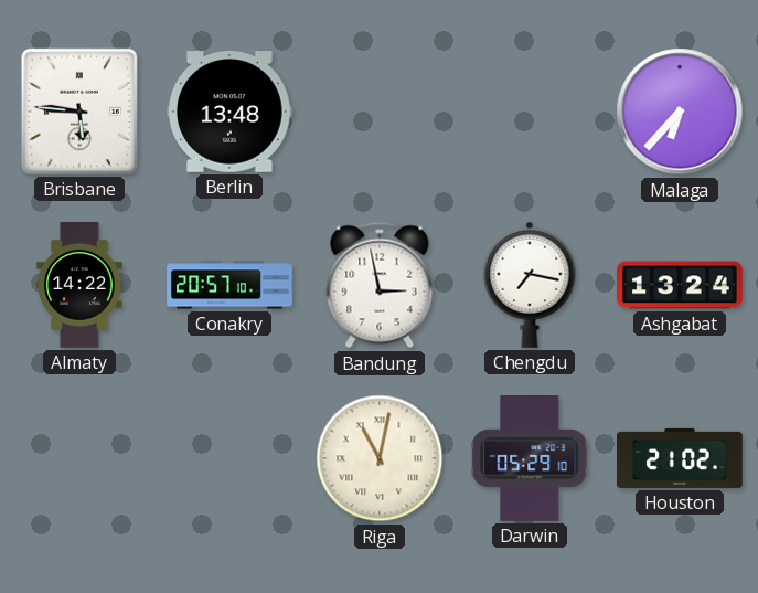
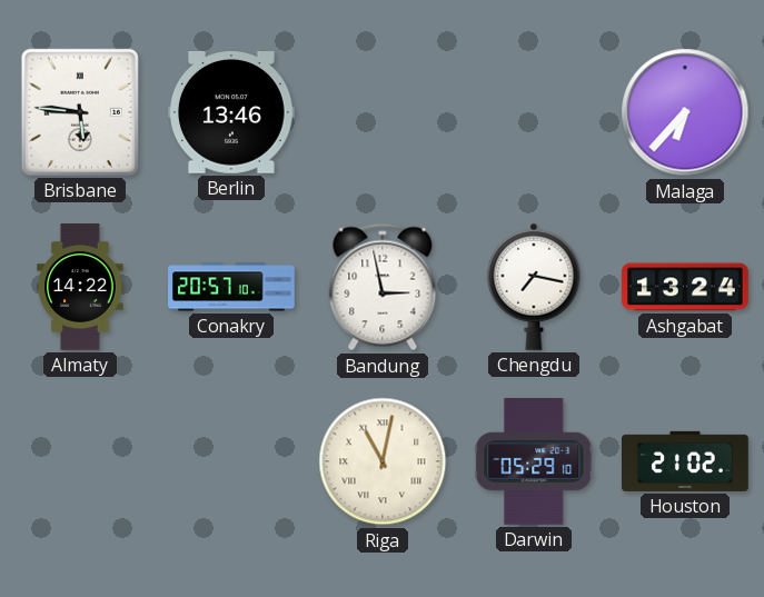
Berlin: 13:48 -> 13:46
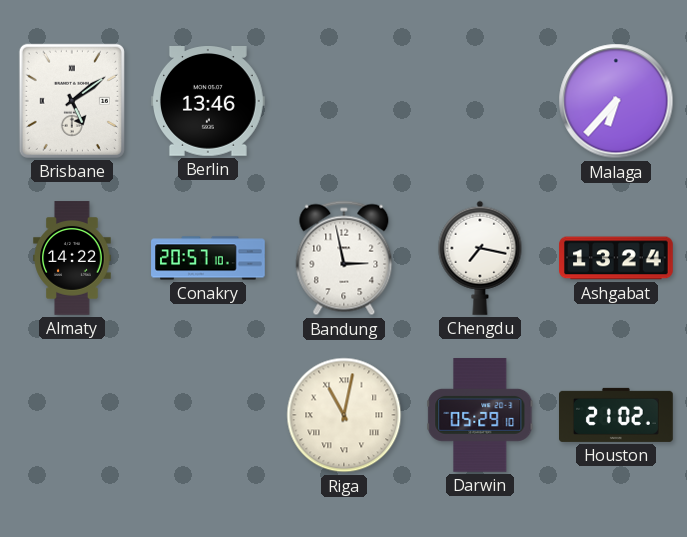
Brisbane: 5:46 -> 5:09
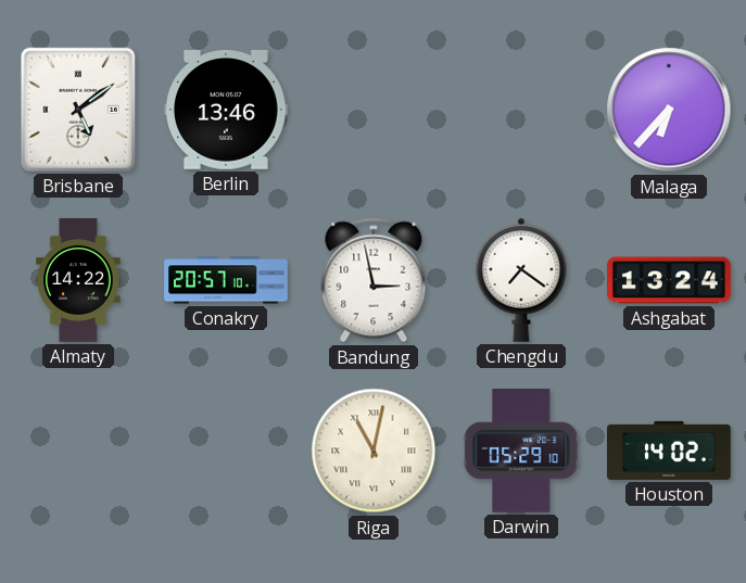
Chengdu: 7:17 -> 7:21
Houston: 21:02 -> 14:02
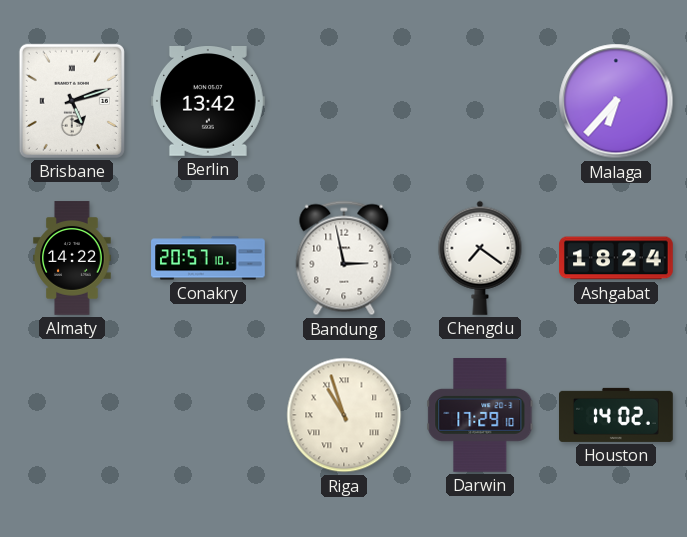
Brisbane: 5:09 -> 5:12
Berlin: 13:46 -> 13:42
Ashgabat: 13:24 -> 18:24
Riga: 11:02 -> 10:57
Darwin: 05:29 -> 17:29
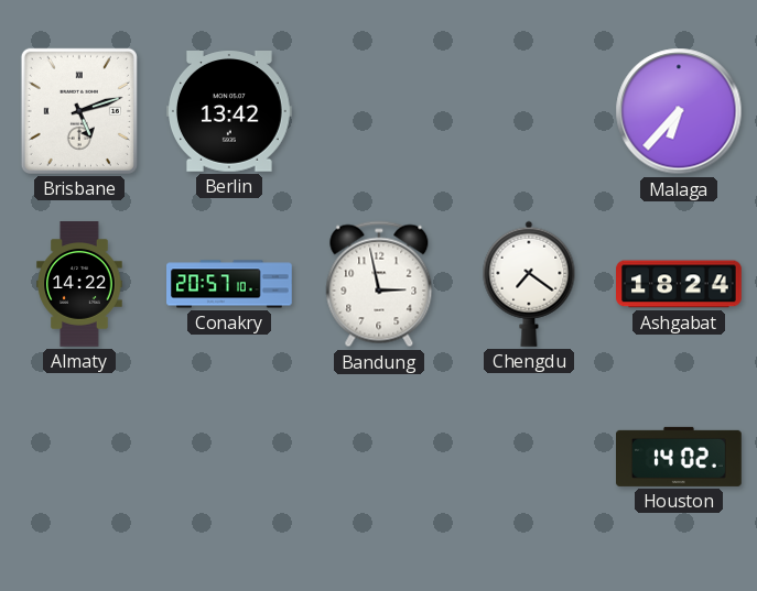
Riga: 10:57 -> none
Darwin: 17:29 -> none
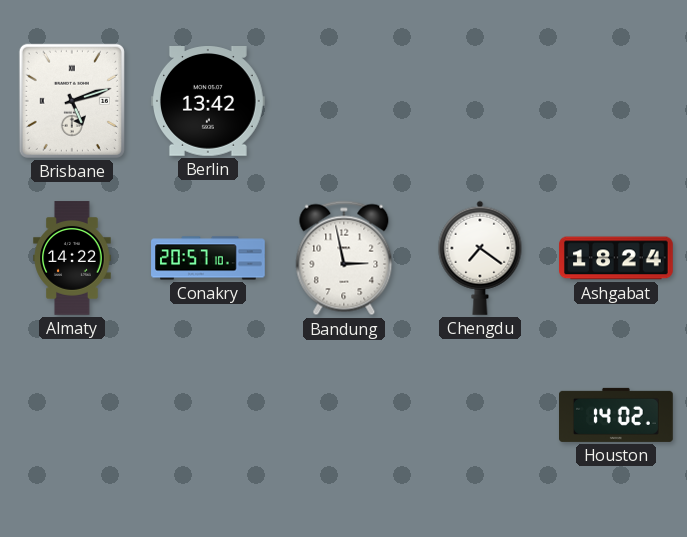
Malaga: 6:37 -> none
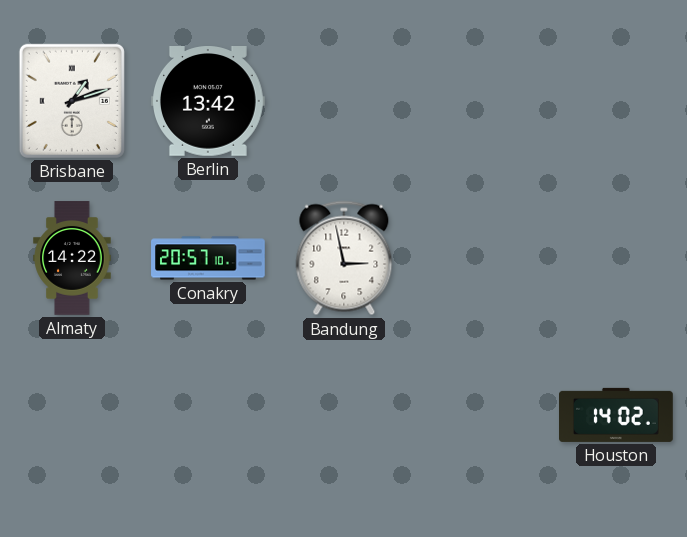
Brisbane: 5:12 -> 1:12
Chengdu: 7:21 -> none
Ashgabat: 18:24 -> none
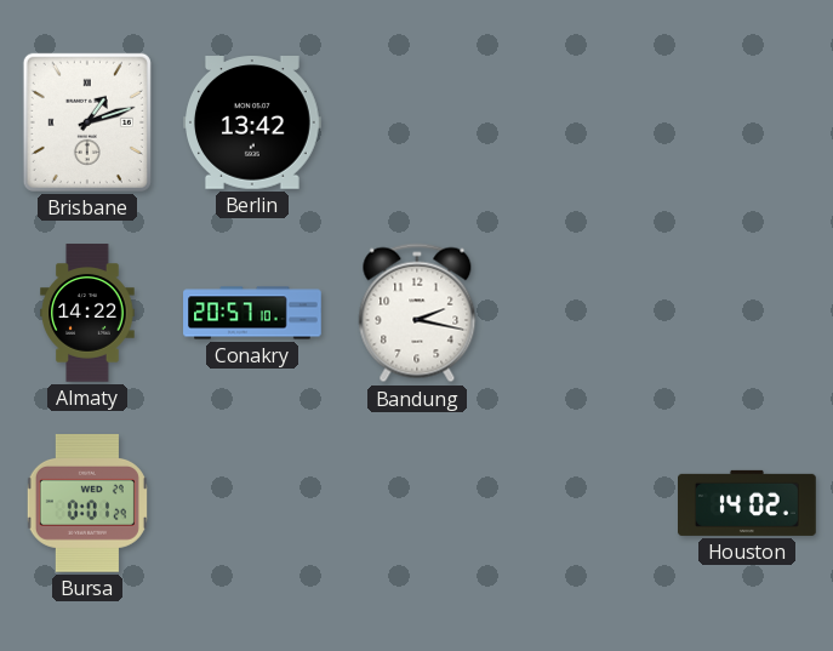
Bandung: 2:58 -> 2:17
Bursa: none -> 0:01
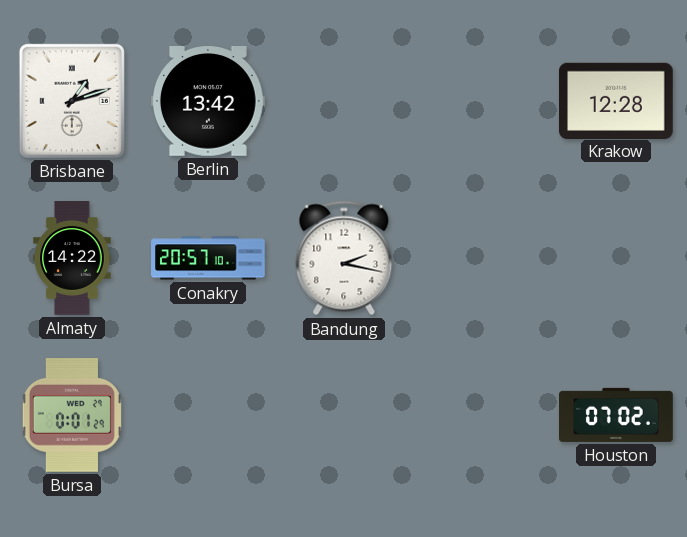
Krakow: none -> 12:28
Houston: 14:02 -> 07:02
